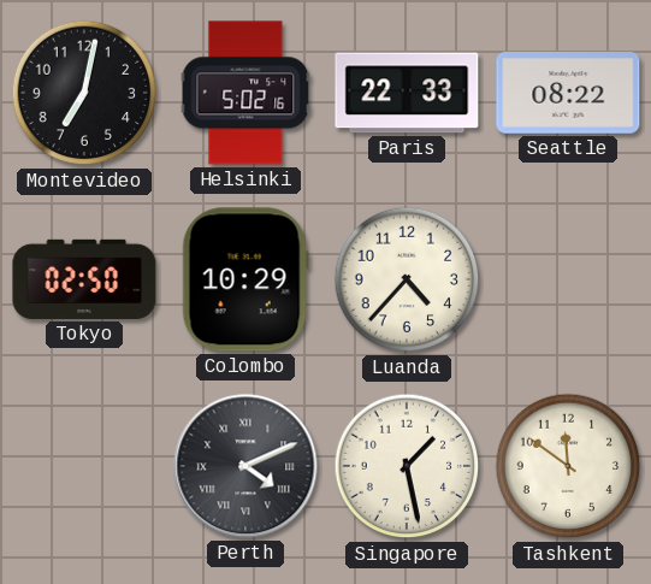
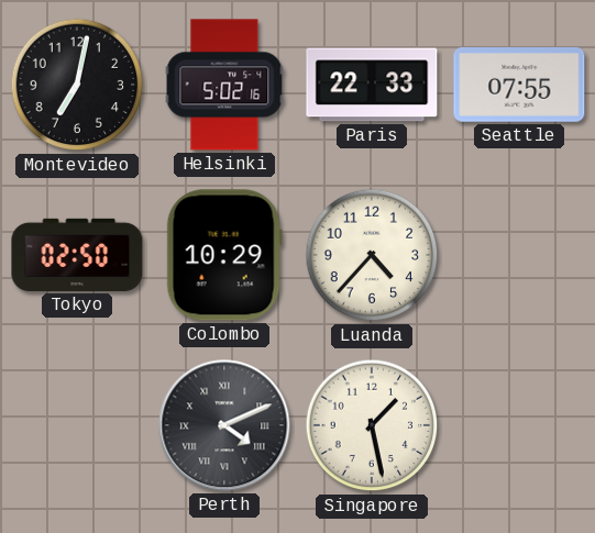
Seattle: 08:22 -> 07:55
Tashkent: 11:51 -> none
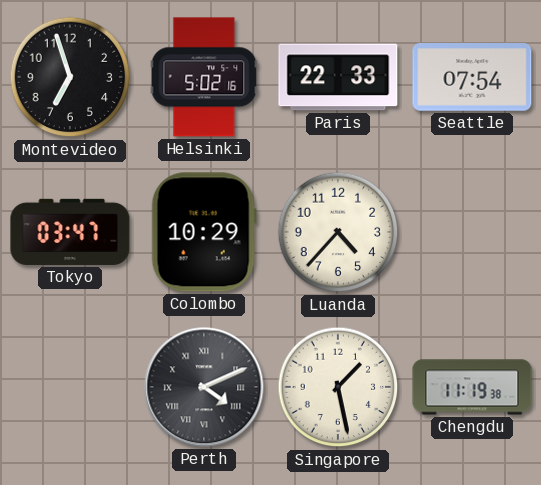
Montevideo: 7:02 -> 6:57
Seattle: 07:55 -> 07:54
Tokyo: 02:50 -> 03:47
Chengdu: none -> 11:19
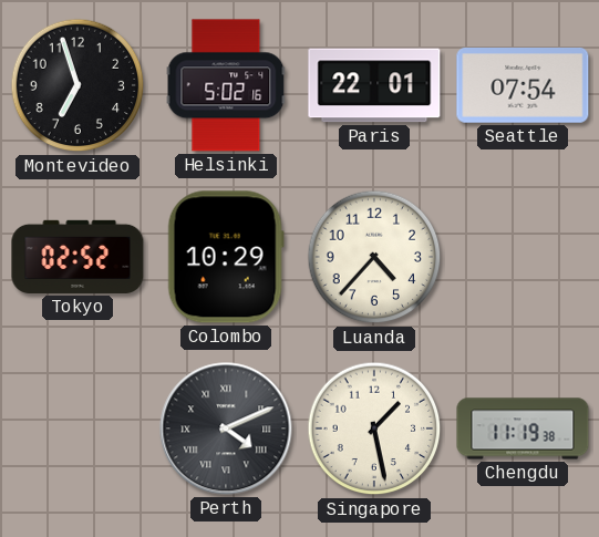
Paris: 22:33 -> 22:01
Tokyo: 03:47 -> 02:52
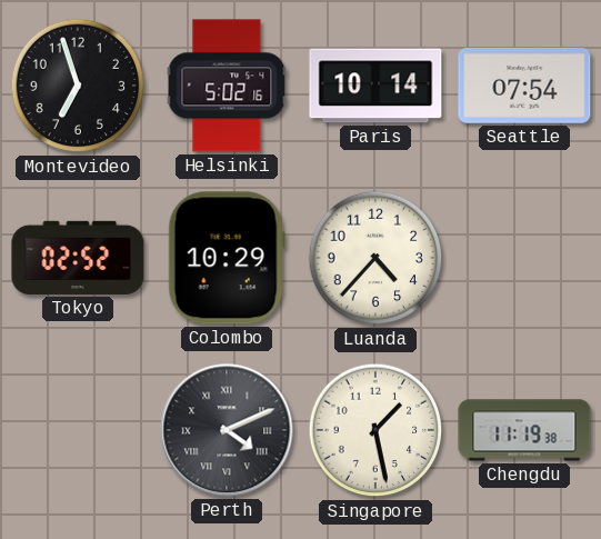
Paris: 22:01 -> 10:14
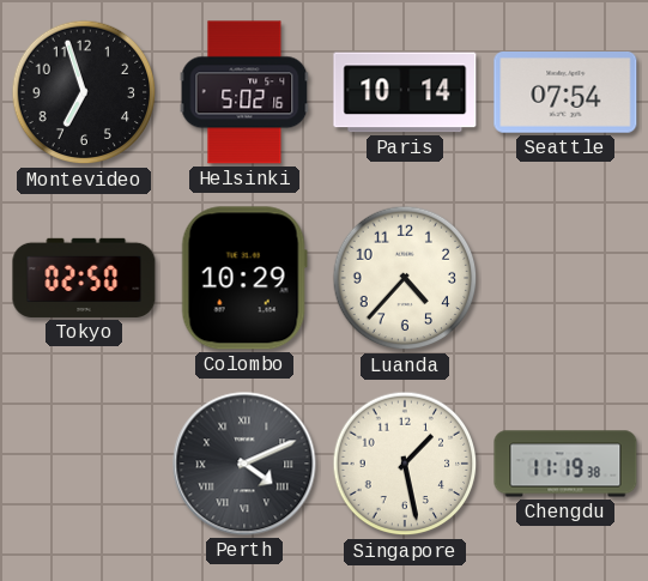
Tokyo: 02:52 -> 02:50
